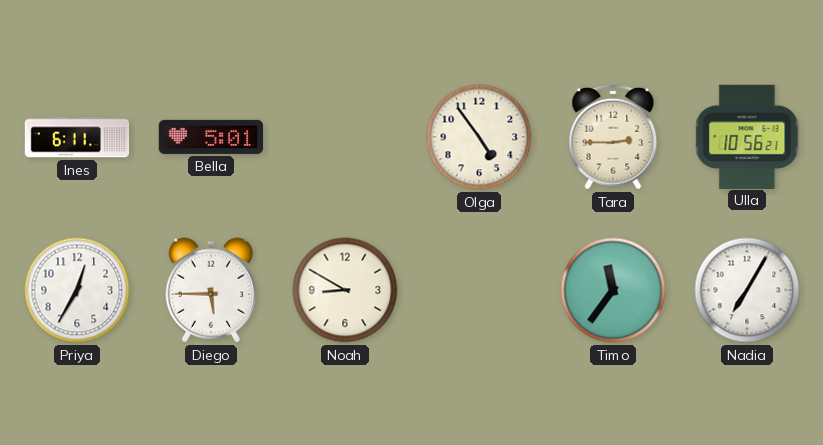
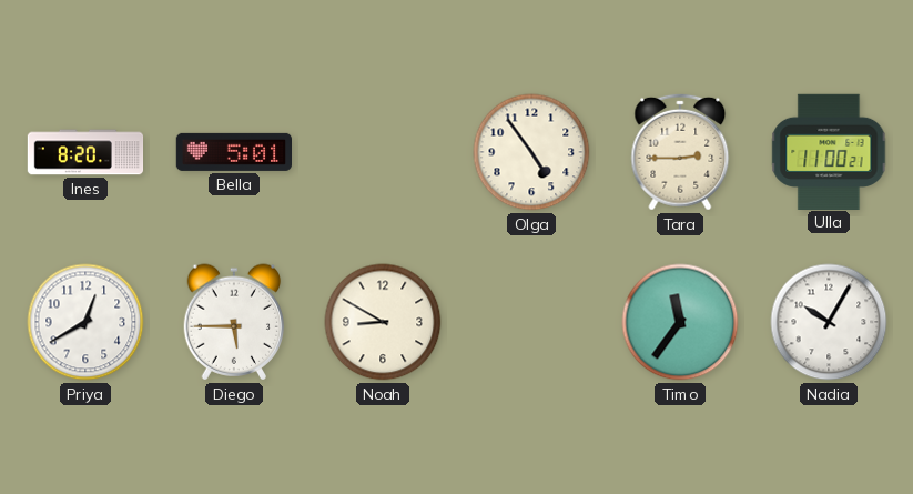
Ines: 6:11 -> 8:20
Ulla: 10:56 -> 11:00
Priya: 12:35 -> 12:40
Nadia: 7:05 -> 10:05
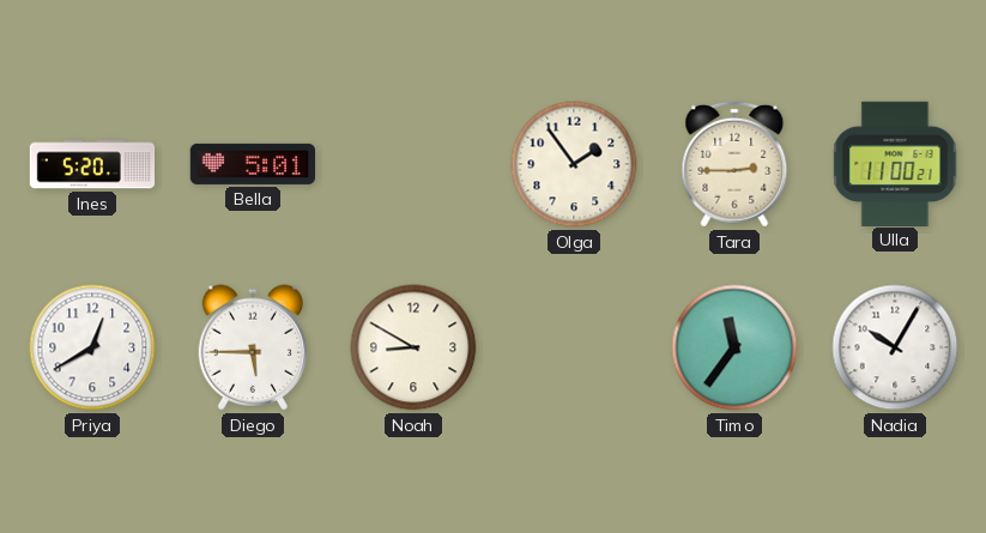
Ines: 8:20 -> 5:20
Olga: 4:54 -> 1:54
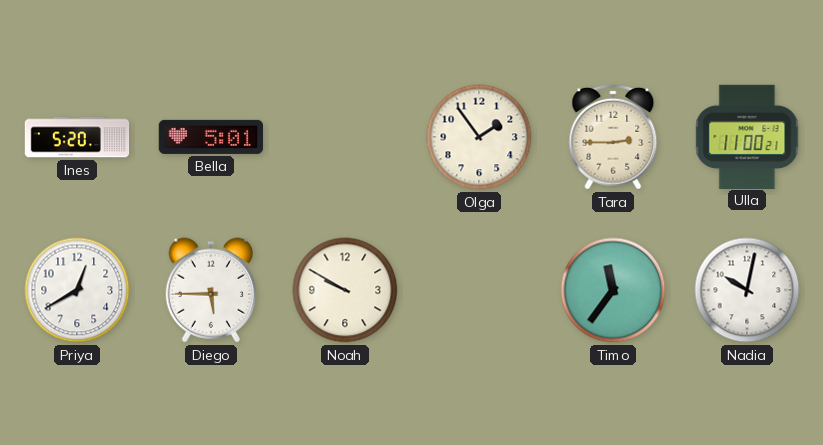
Noah: 8:50 -> 9:50
Nadia: 10:05 -> 10:02
